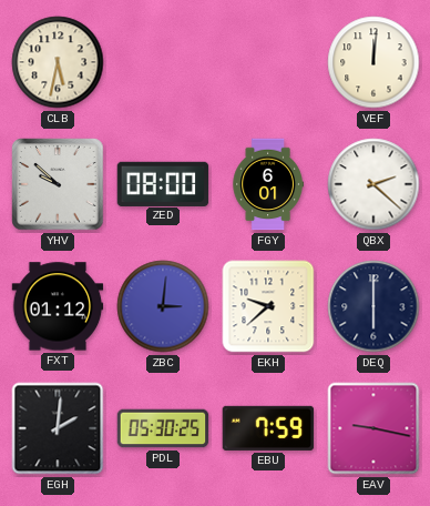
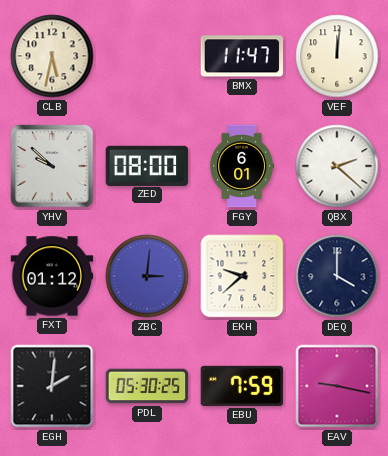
BMX: none -> 11:47
DEQ: 6:00 -> 4:00
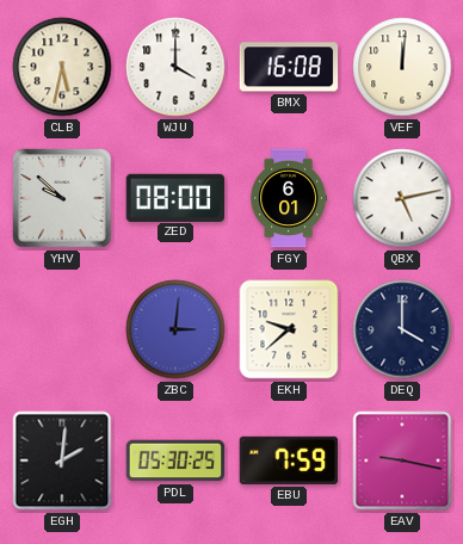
WJU: none -> 4:00
BMX: 11:47 -> 16:08
QBX: 2:22 -> 5:13
FXT: 01:12 -> none
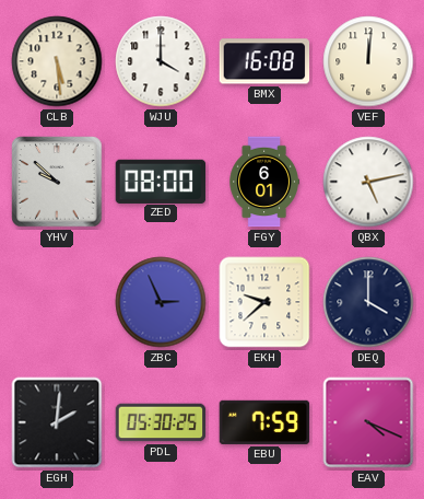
CLB: 5:32 -> 5:29
ZBC: 3:01 -> 2:56
EAV: 9:17 -> 4:19
